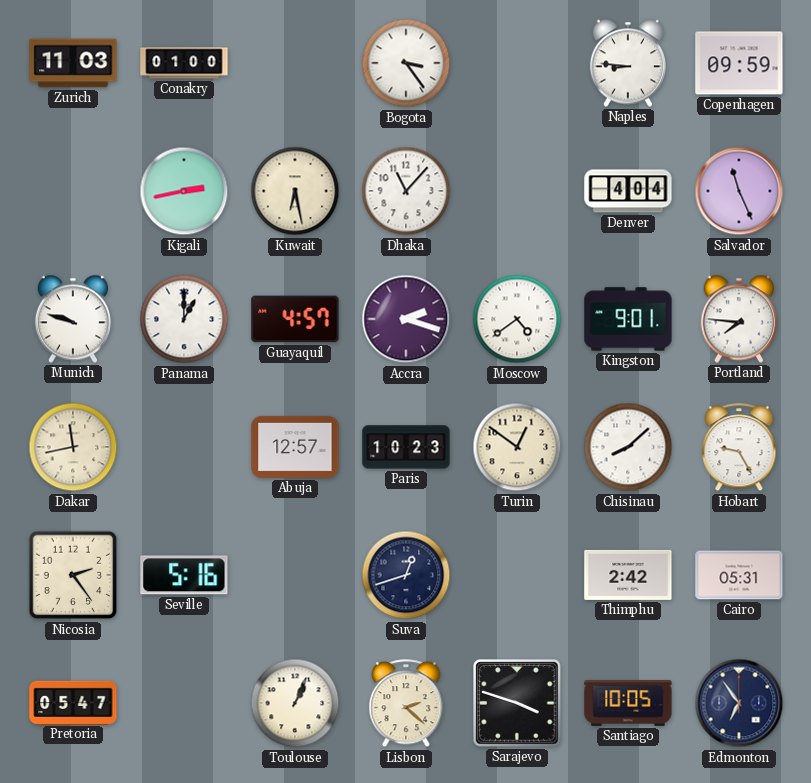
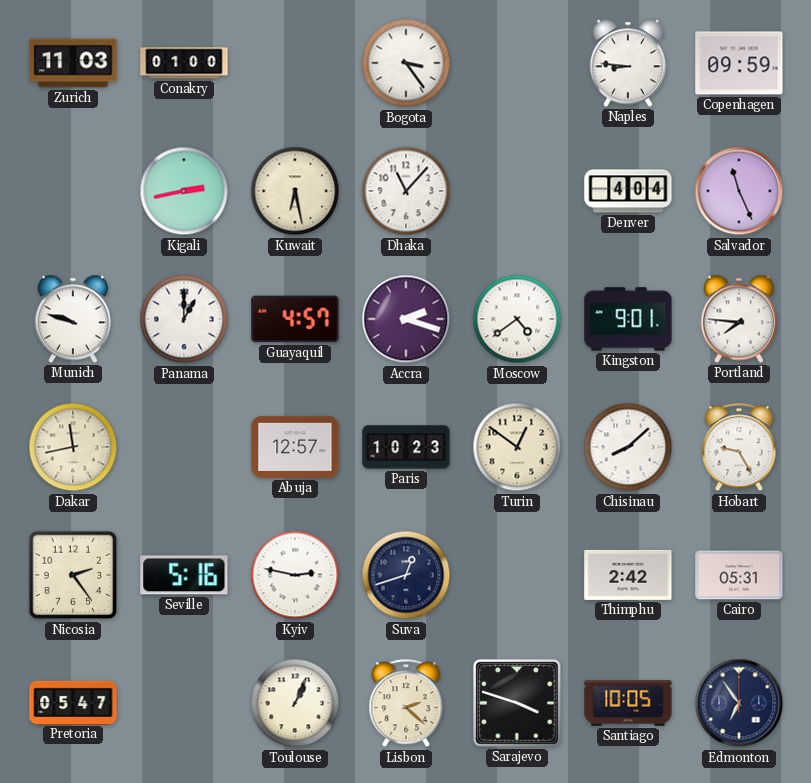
Kyiv: none -> 2:47
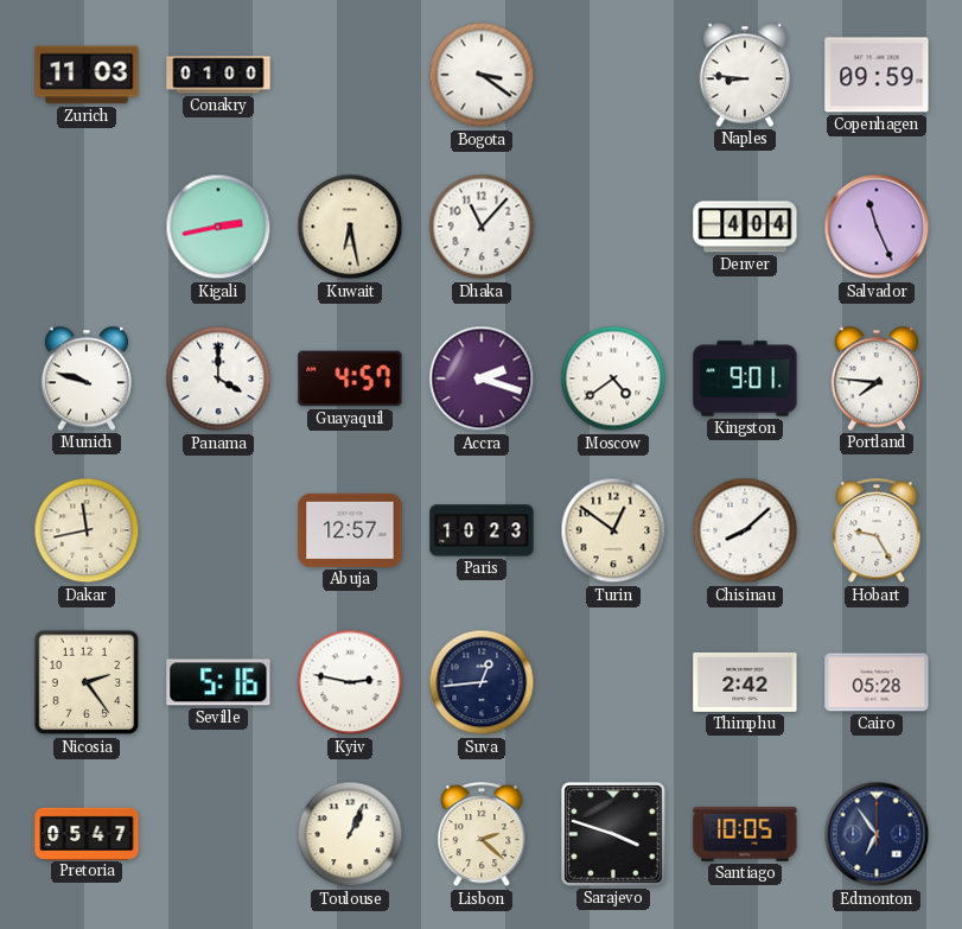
Bogota: 3:24 -> 3:21
Panama: 1:00 -> 4:00
Suva: 12:42 -> 12:44
Cairo: 05:31 -> 05:28
